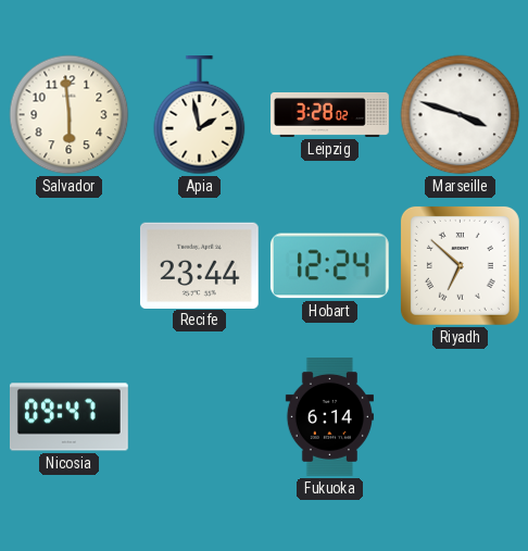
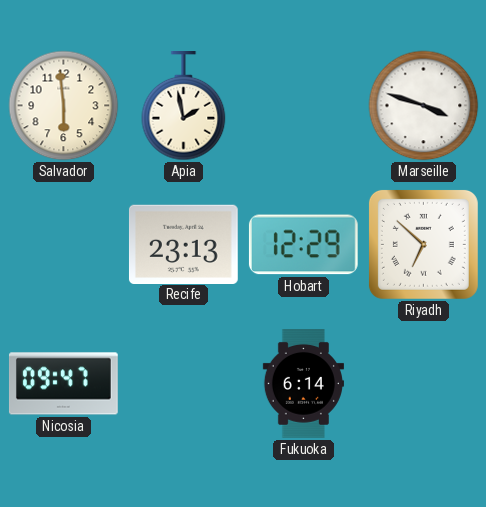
Leipzig: 3:28 -> none
Recife: 23:44 -> 23:13
Hobart: 12:24 -> 12:29
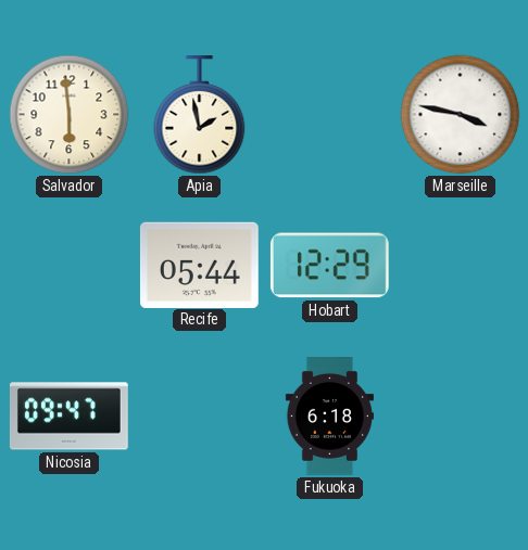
Marseille: 3:48 -> 3:47
Recife: 23:13 -> 05:44
Riyadh: 6:52 -> none
Fukuoka: 6:14 -> 6:18
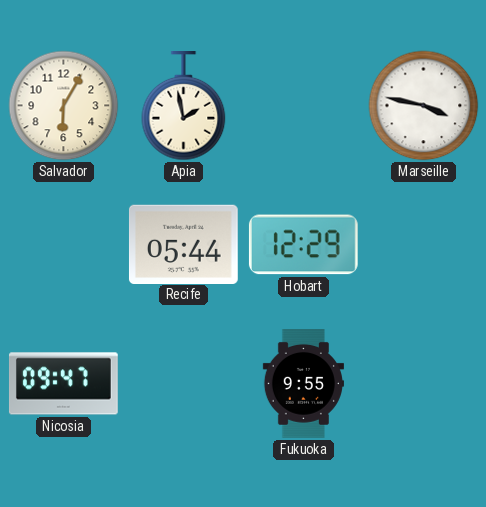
Salvador: 5:59 -> 6:05
Fukuoka: 6:18 -> 9:55
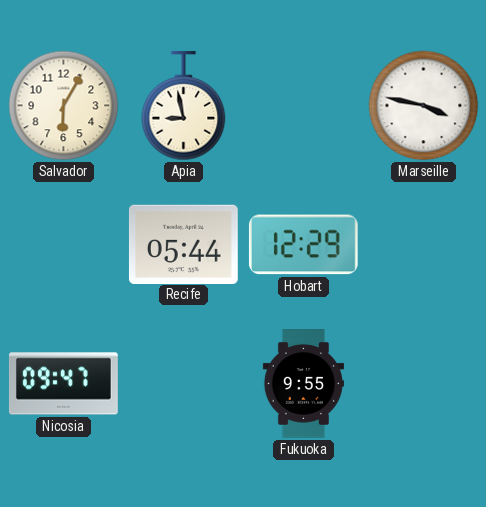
Apia: 1:58 -> 8:58
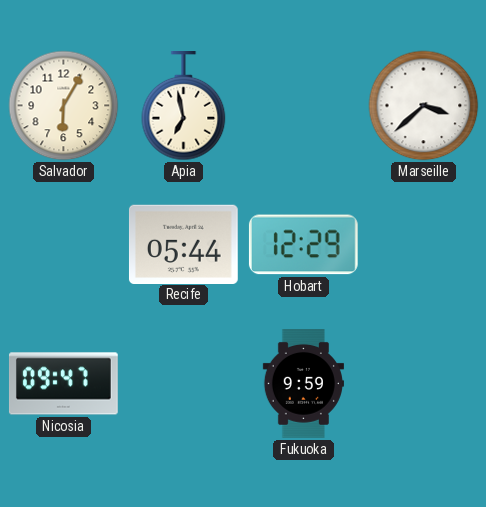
Apia: 8:58 -> 6:58
Marseille: 3:47 -> 3:38
Fukuoka: 9:55 -> 9:59
